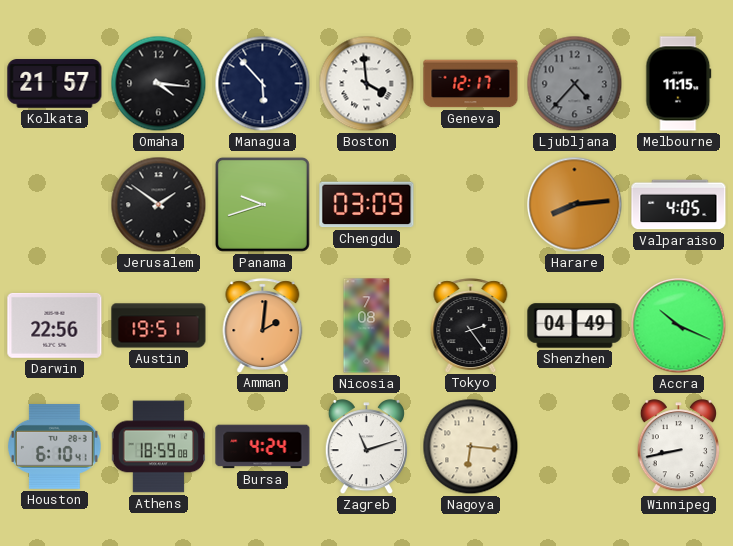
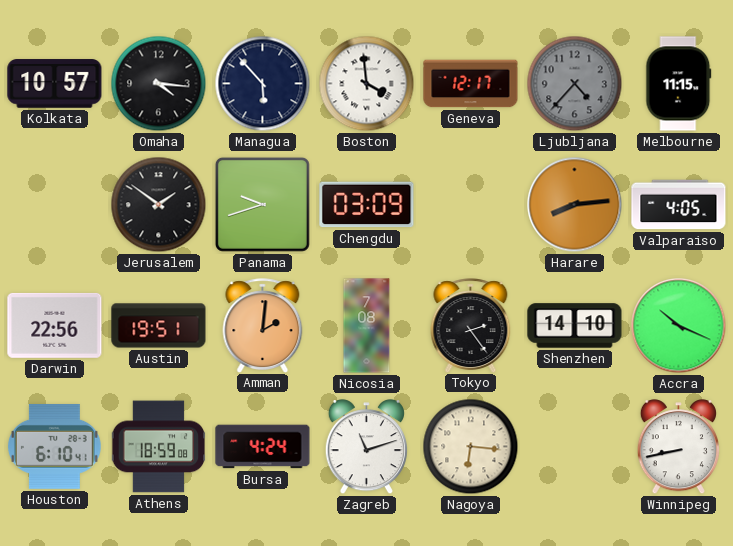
Kolkata: 21:57 -> 10:57
Shenzhen: 04:49 -> 14:10
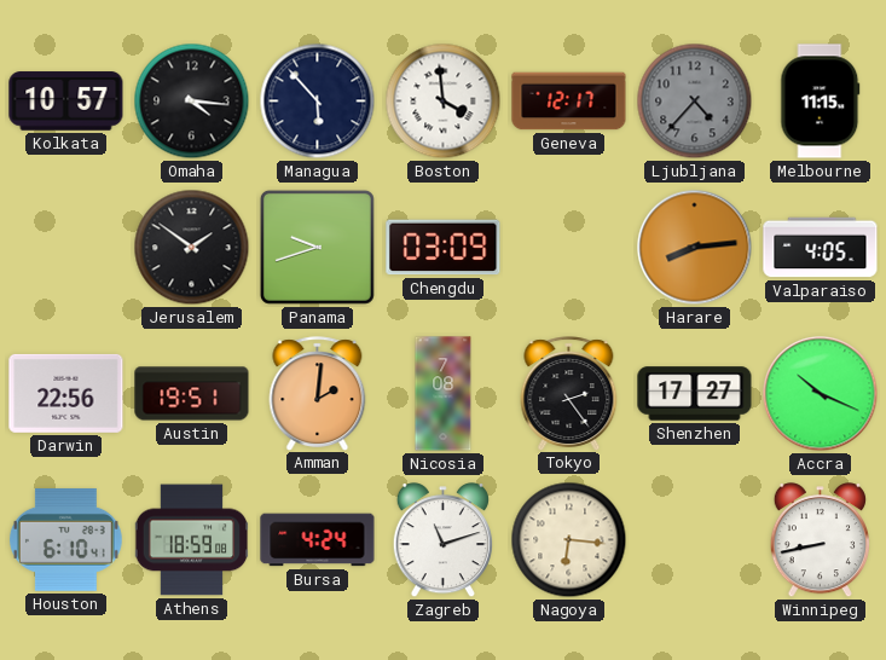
Shenzhen: 14:10 -> 17:27
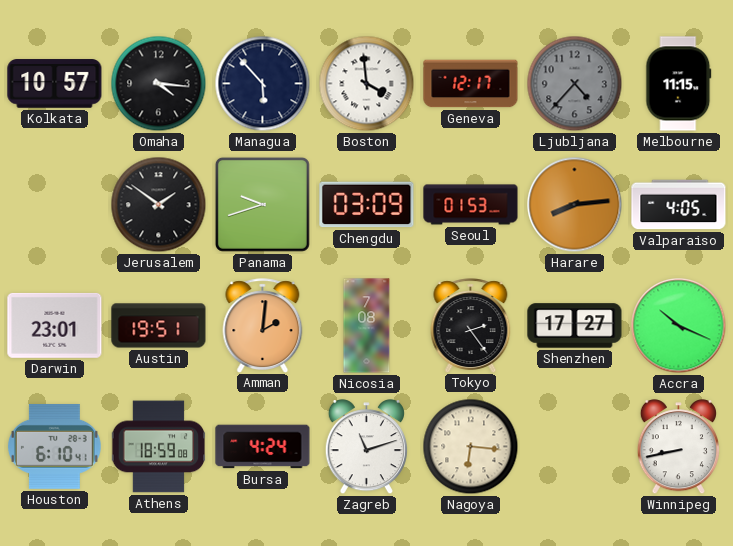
Seoul: none -> 01:53
Darwin: 22:56 -> 23:01
